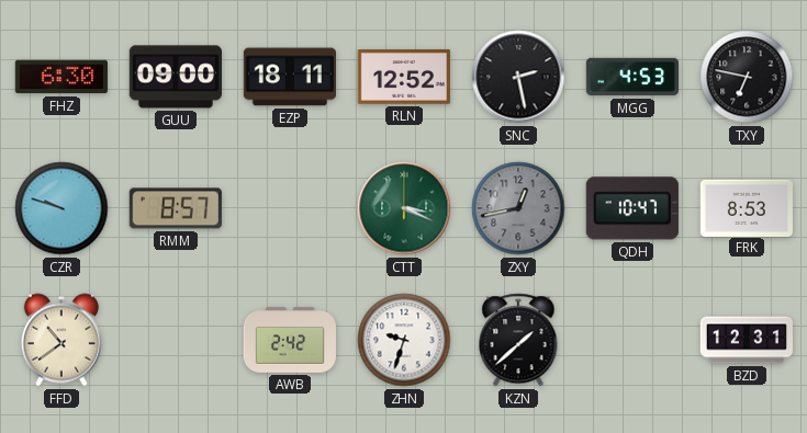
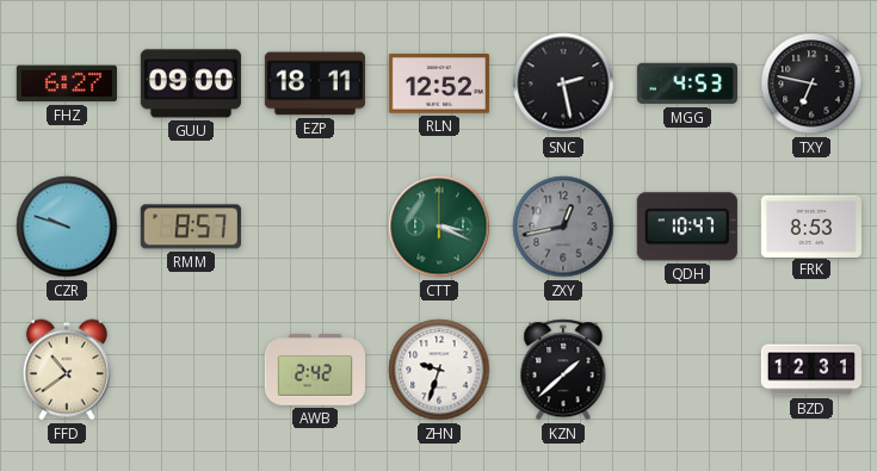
FHZ: 6:30 -> 6:27
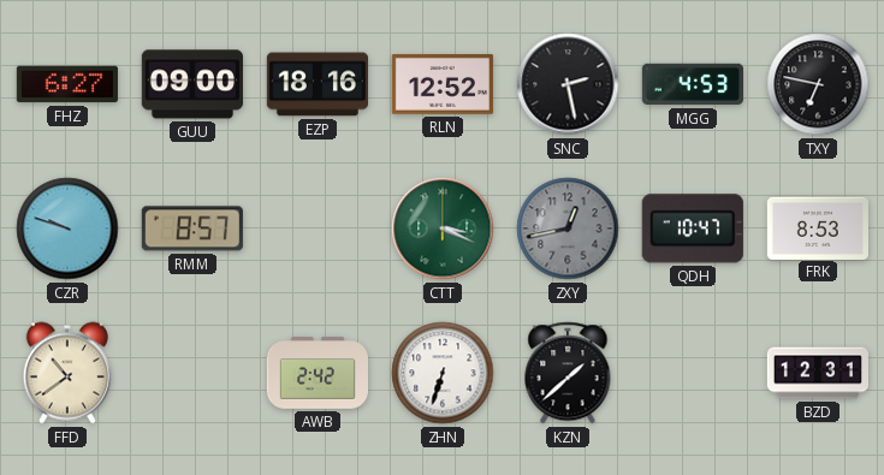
EZP: 18:11 -> 18:16
ZHN: 9:33 -> 6:33
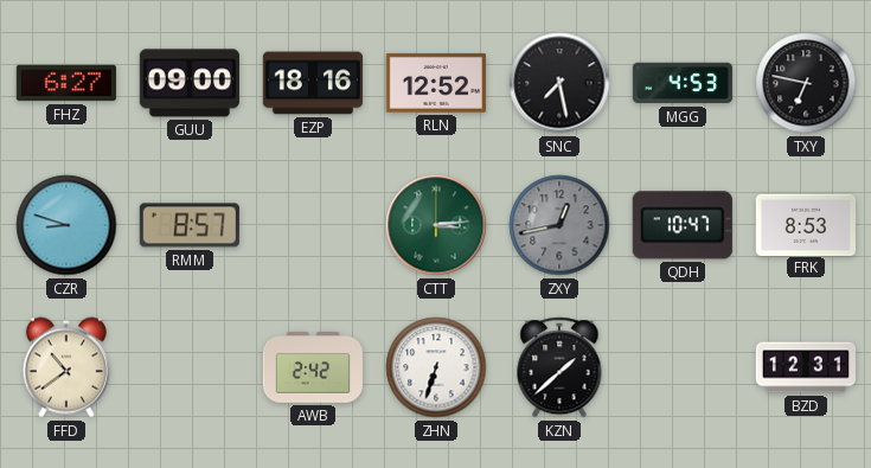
SNC: 2:28 -> 7:28
CZR: 9:48 -> 8:48
CTT: 3:19 -> 3:14
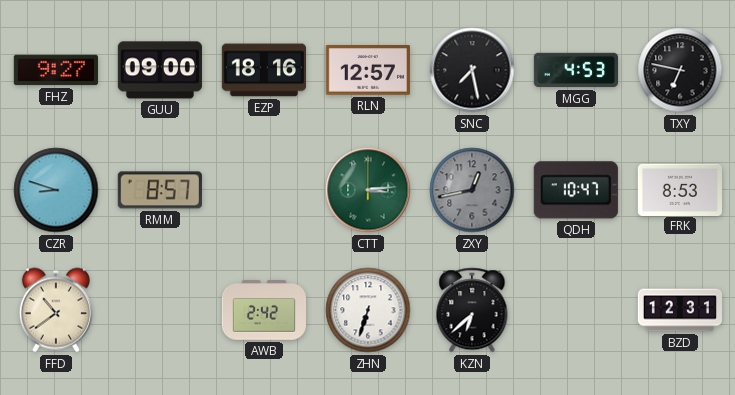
FHZ: 6:27 -> 9:27
RLN: 12:52 -> 12:57
KZN: 1:38 -> 6:38
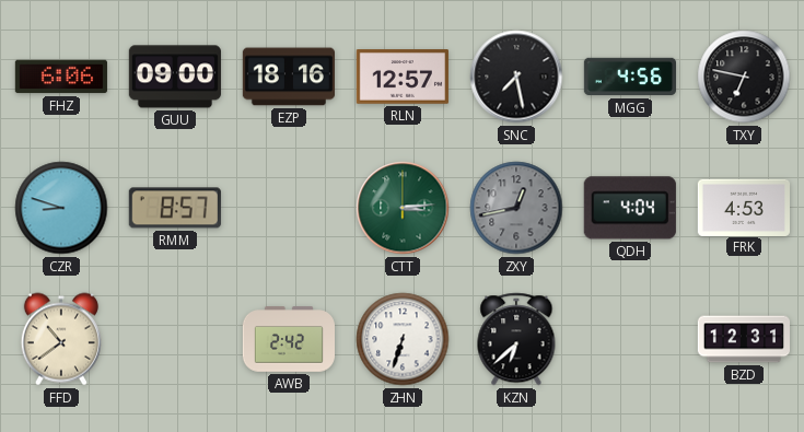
FHZ: 9:27 -> 6:06
MGG: 4:53 -> 4:56
QDH: 10:47 -> 4:04
FRK: 8:53 -> 4:53
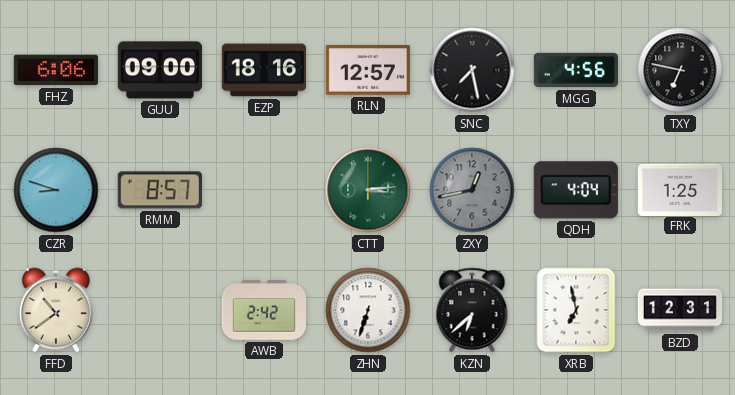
FRK: 4:53 -> 1:25
XRB: none -> 6:58
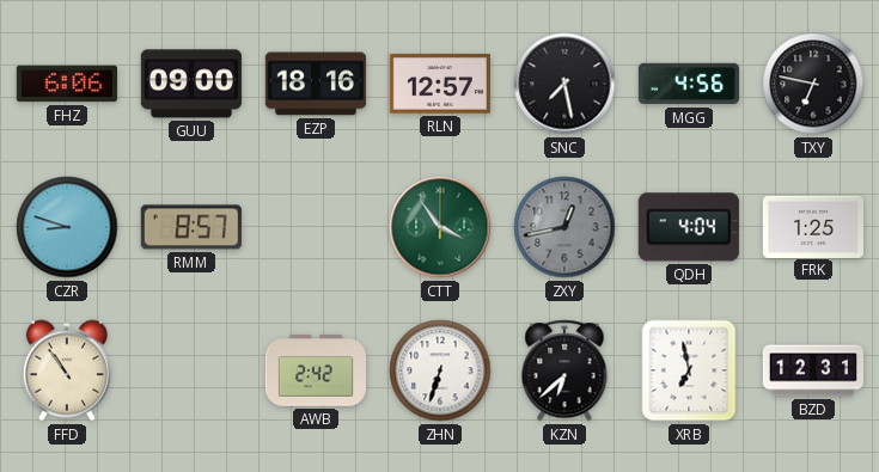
CTT: 3:14 -> 3:54
FFD: 10:39 -> 10:54
